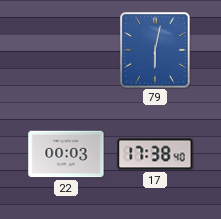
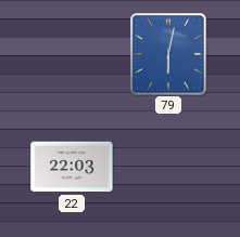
22: 00:03 -> 22:03
17: 17:38 -> none
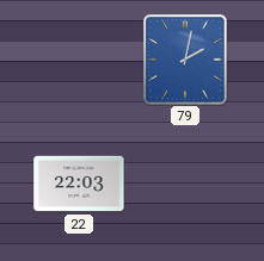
79: 6:02 -> 2:02
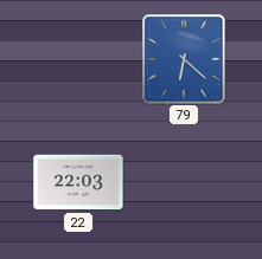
79: 2:02 -> 6:22
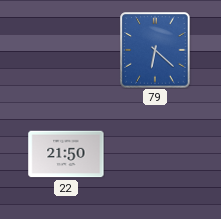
22: 22:03 -> 21:50
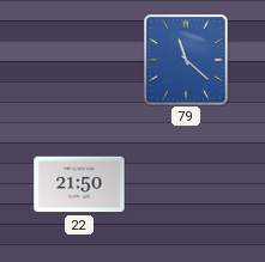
79: 6:22 -> 11:22
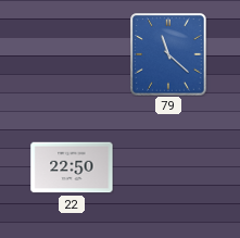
22: 21:50 -> 22:50
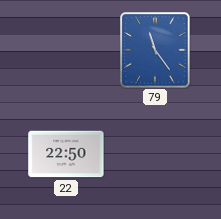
79: 11:22 -> 11:24
